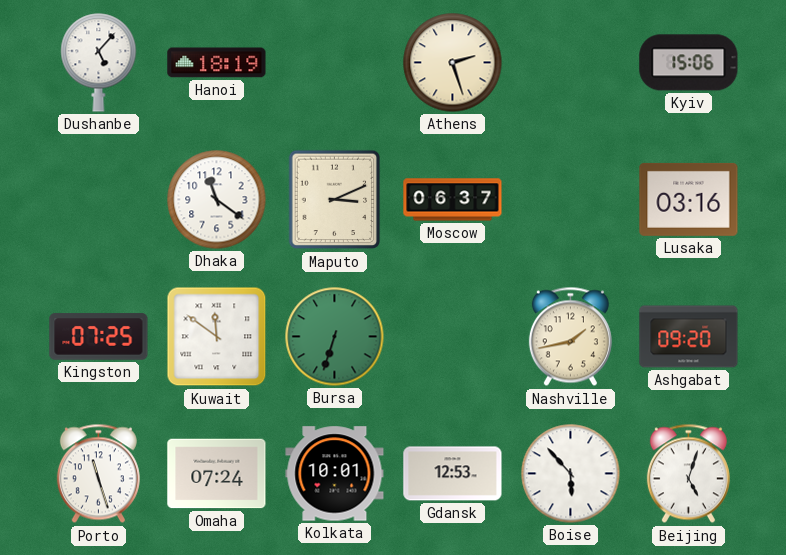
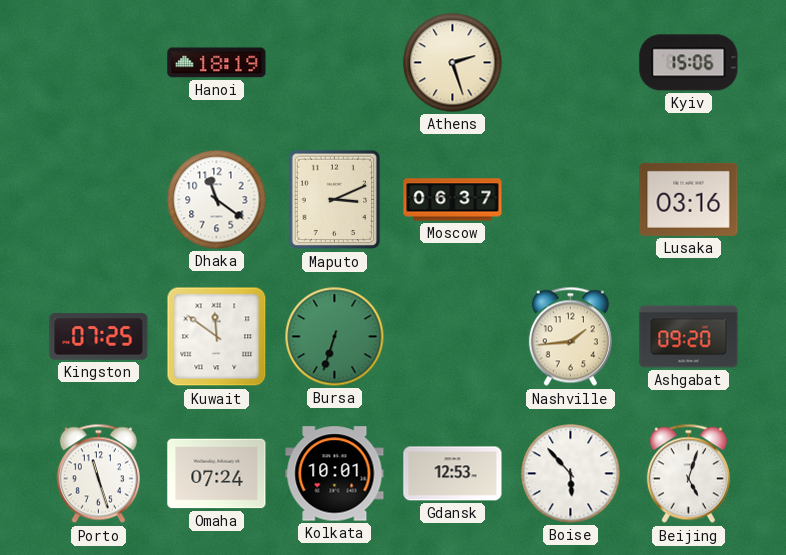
Dushanbe: 5:07 -> none
Nashville: 1:43 -> 1:44
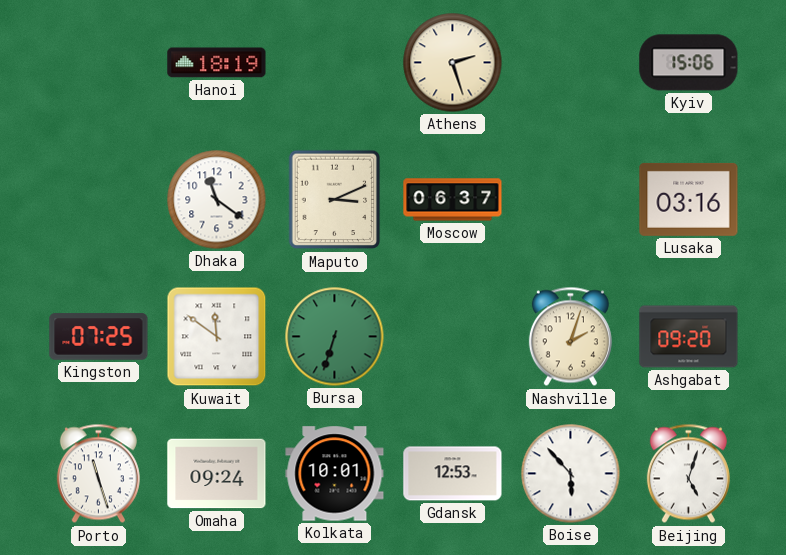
Nashville: 1:44 -> 2:03
Omaha: 07:24 -> 09:24
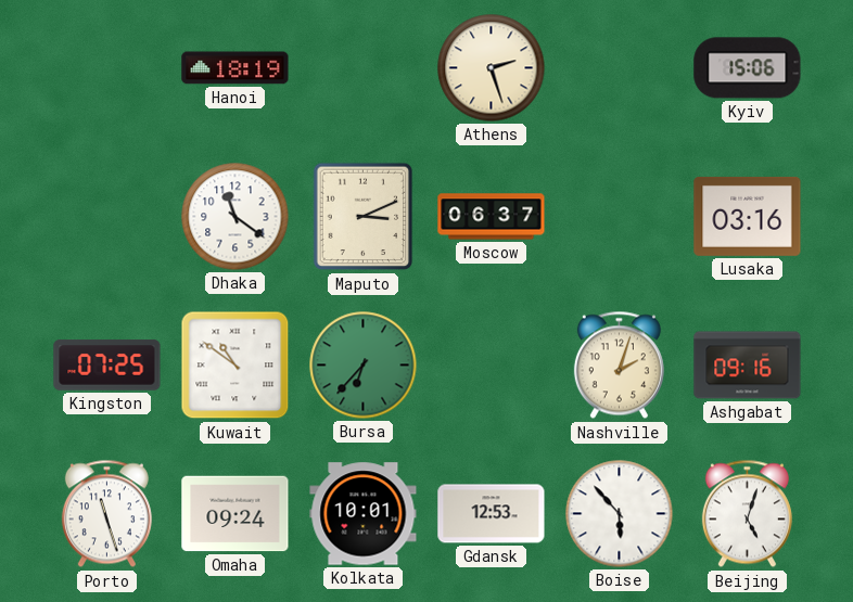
Kuwait: 11:51 -> 10:51
Bursa: 6:33 -> 6:37
Ashgabat: 09:20 -> 09:16
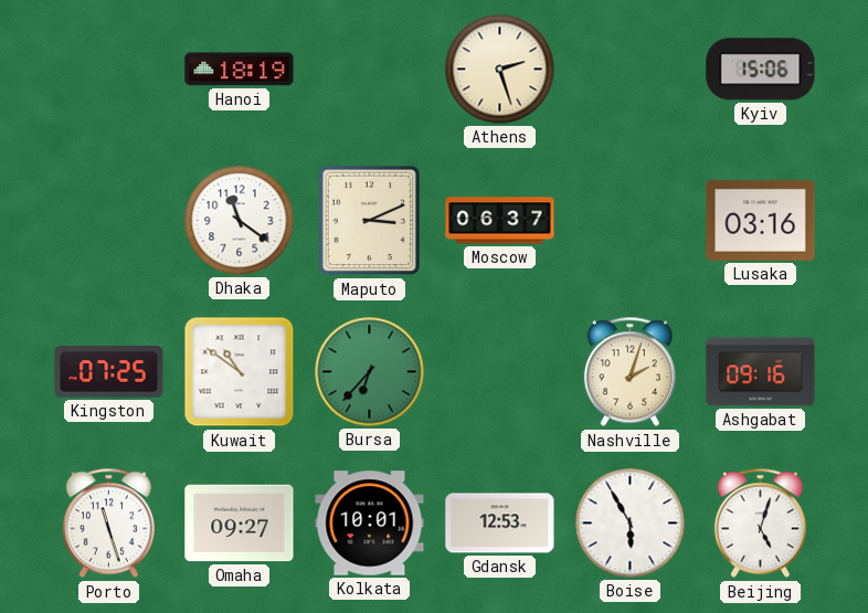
Omaha: 09:24 -> 09:27
Boise: 5:53 -> 5:55
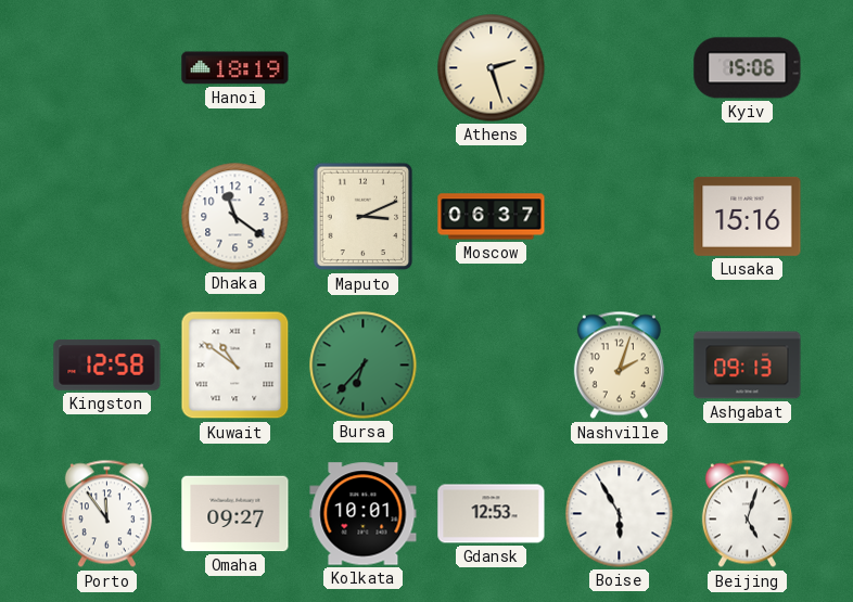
Lusaka: 03:16 -> 15:16
Kingston: 07:25 -> 12:58
Ashgabat: 09:16 -> 09:13
Porto: 11:27 -> 11:54
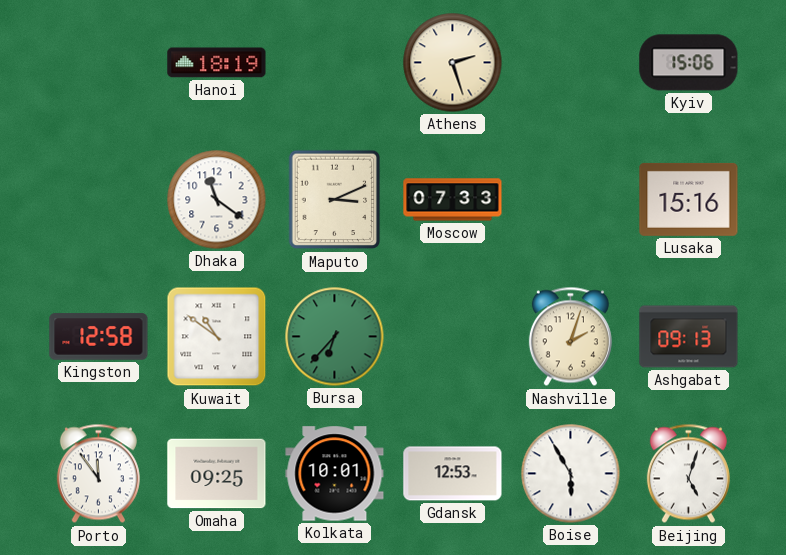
Moscow: 06:37 -> 07:33
Omaha: 09:27 -> 09:25
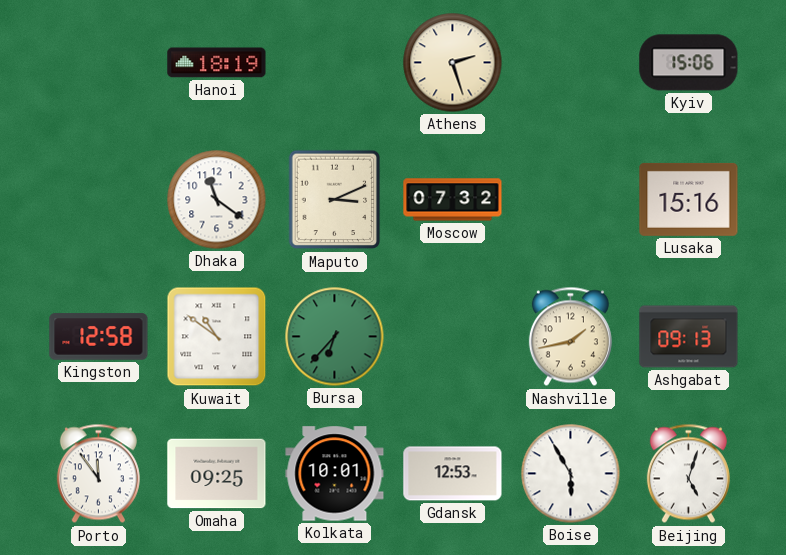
Moscow: 07:33 -> 07:32
Nashville: 2:03 -> 1:43
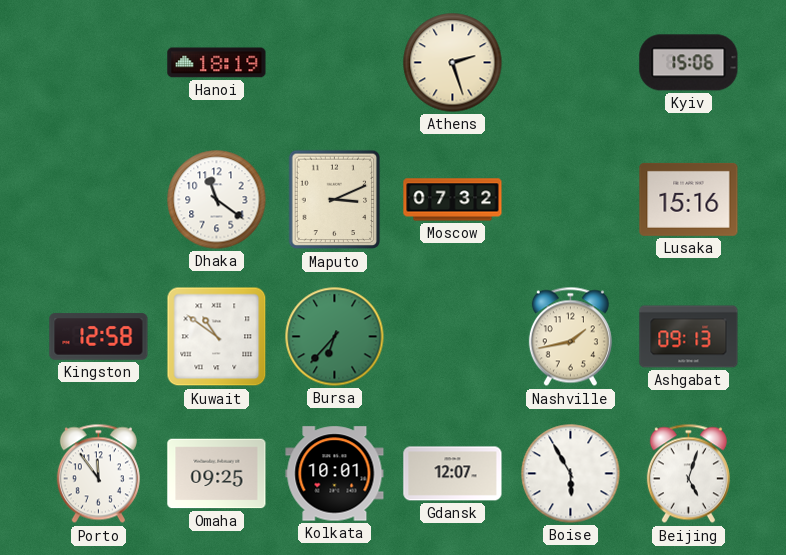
Gdansk: 12:53 -> 12:07
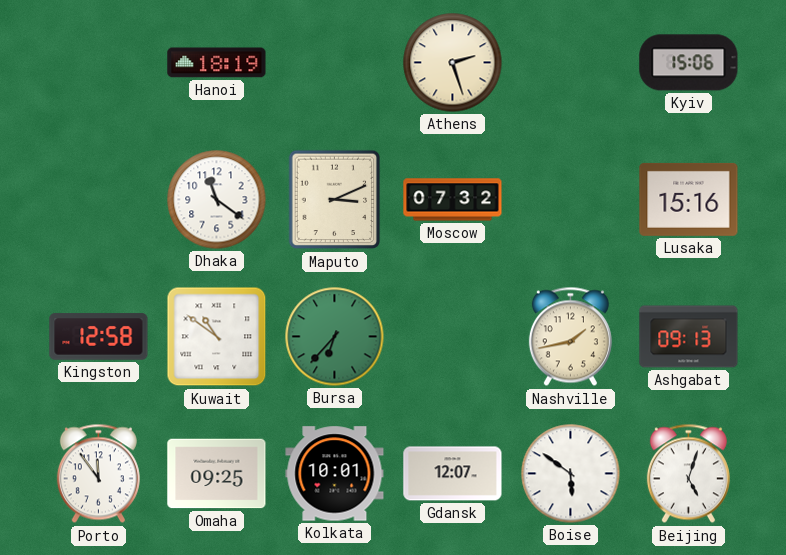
Boise: 5:55 -> 5:51
